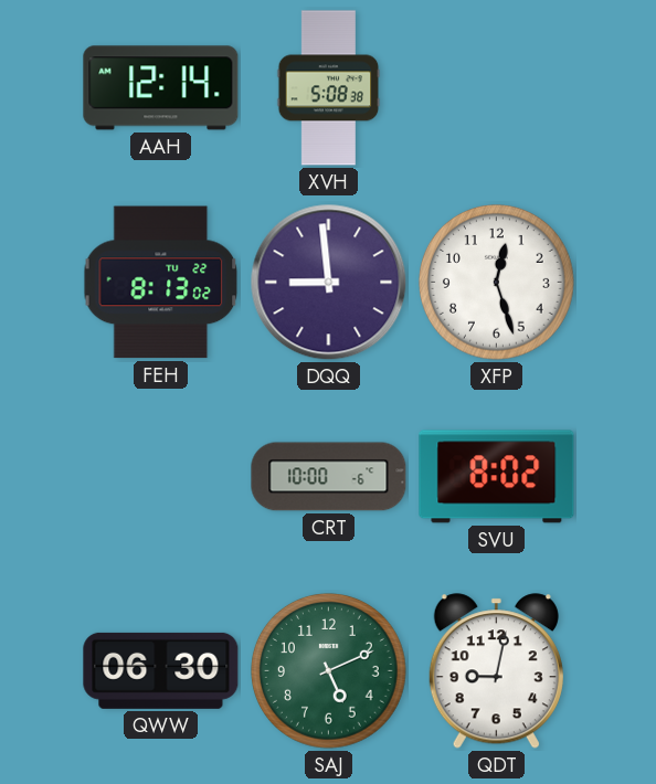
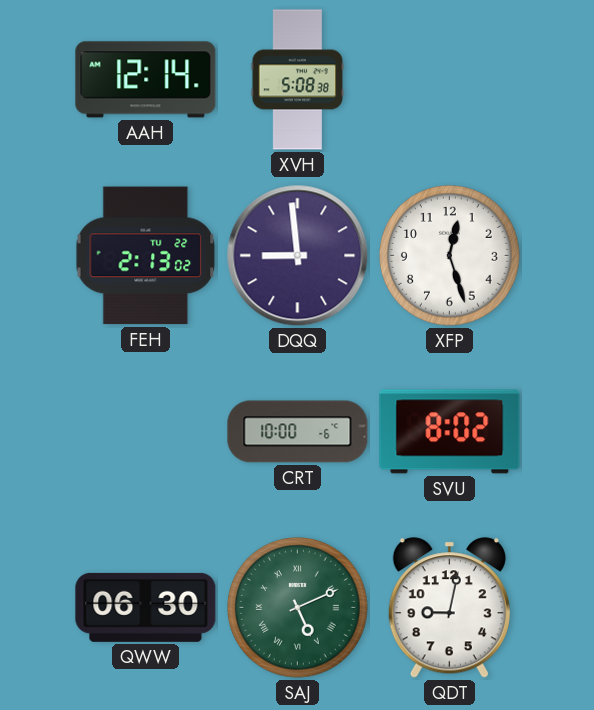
FEH: 8:13 -> 2:13
SAJ numerals: Arabic -> Roman
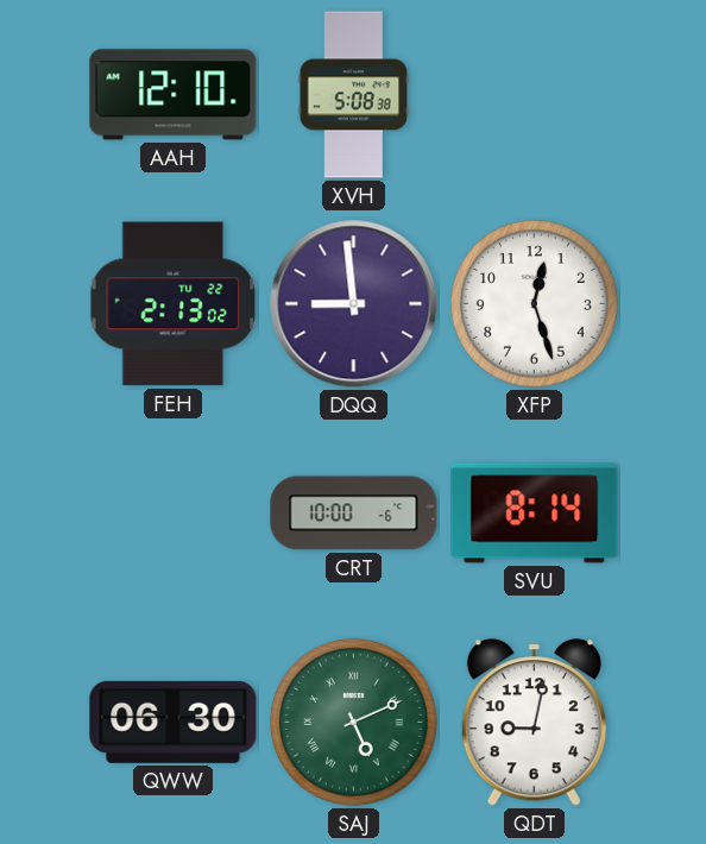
AAH: 12:14 -> 12:10
SVU: 8:02 -> 8:14
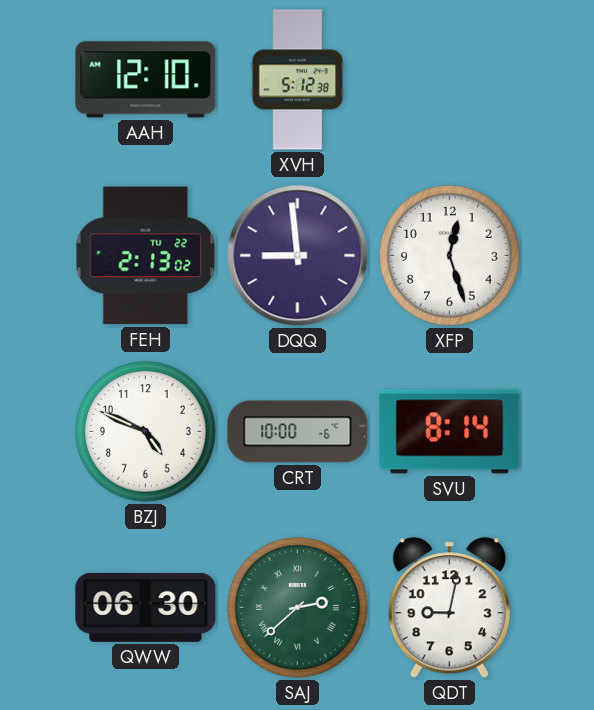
XVH: 5:08 -> 5:12
BZJ: none -> 4:49
SAJ: 5:11 -> 2:38
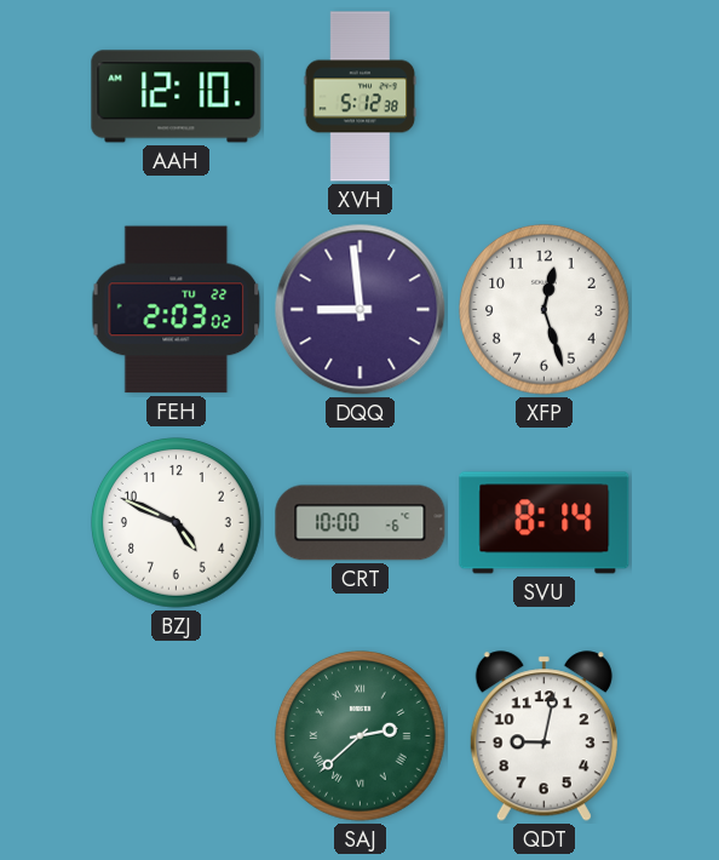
FEH: 2:13 -> 2:03
QWW: 06:30 -> none
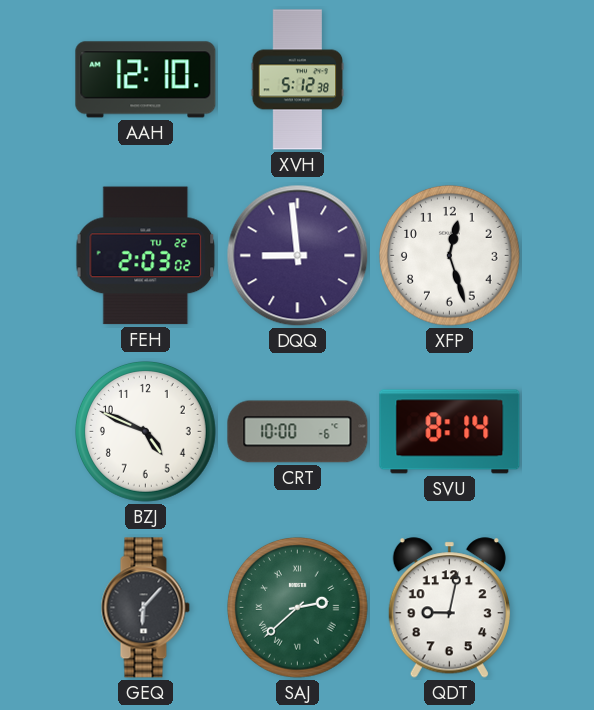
GEQ: none -> 6:07
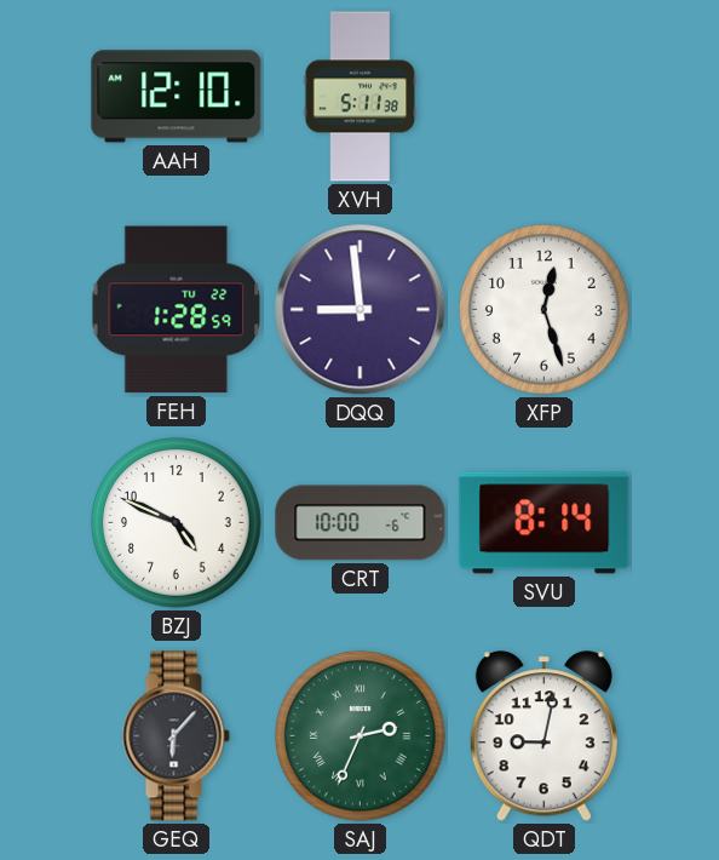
XVH: 5:12 -> 5:11
FEH: 2:03 -> 1:28
SAJ: 2:38 -> 2:34
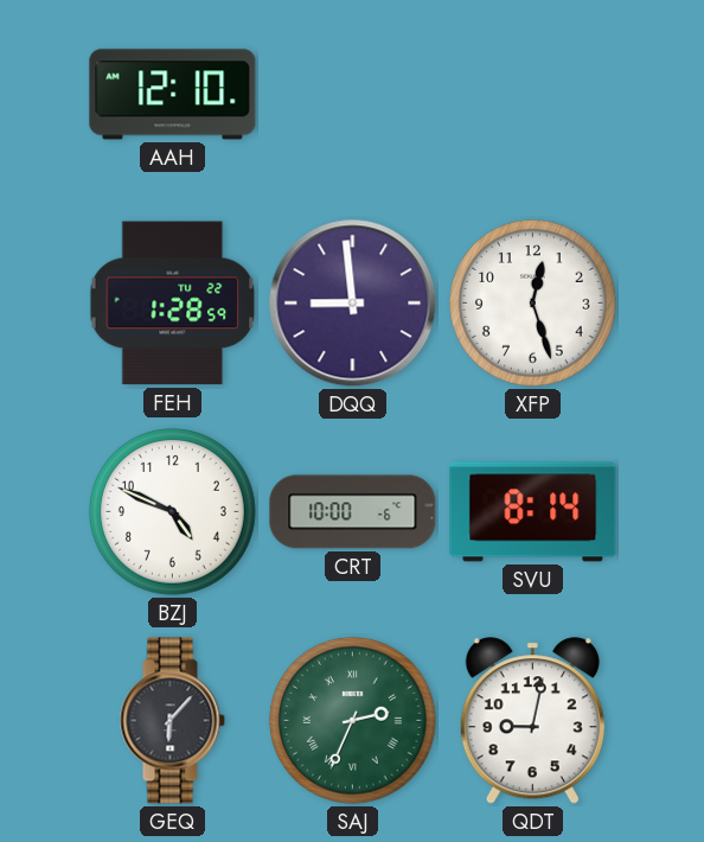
XVH: 5:11 -> none
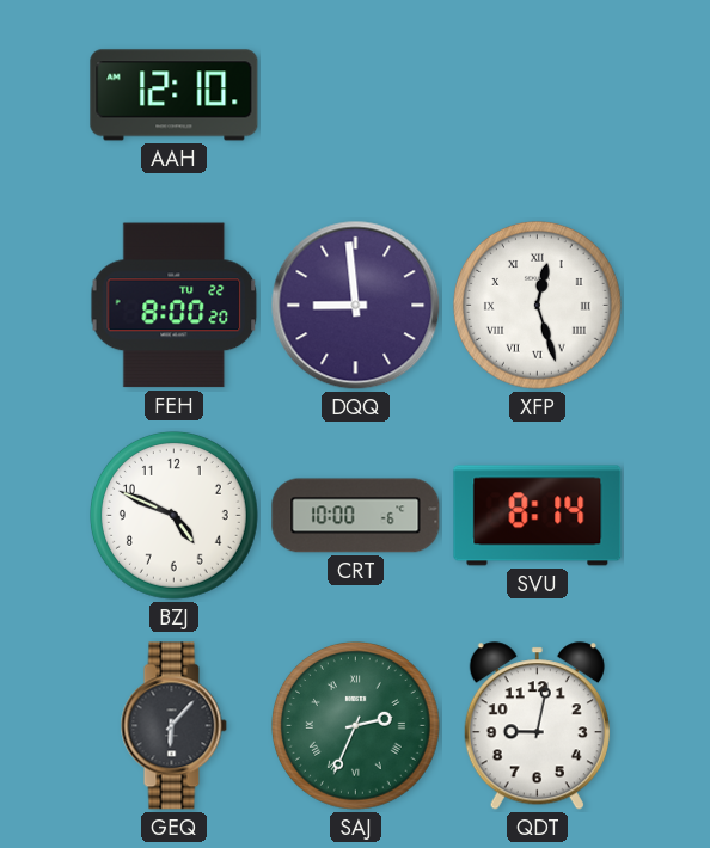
FEH: 1:28 -> 8:00
XFP numerals: Arabic -> Roman
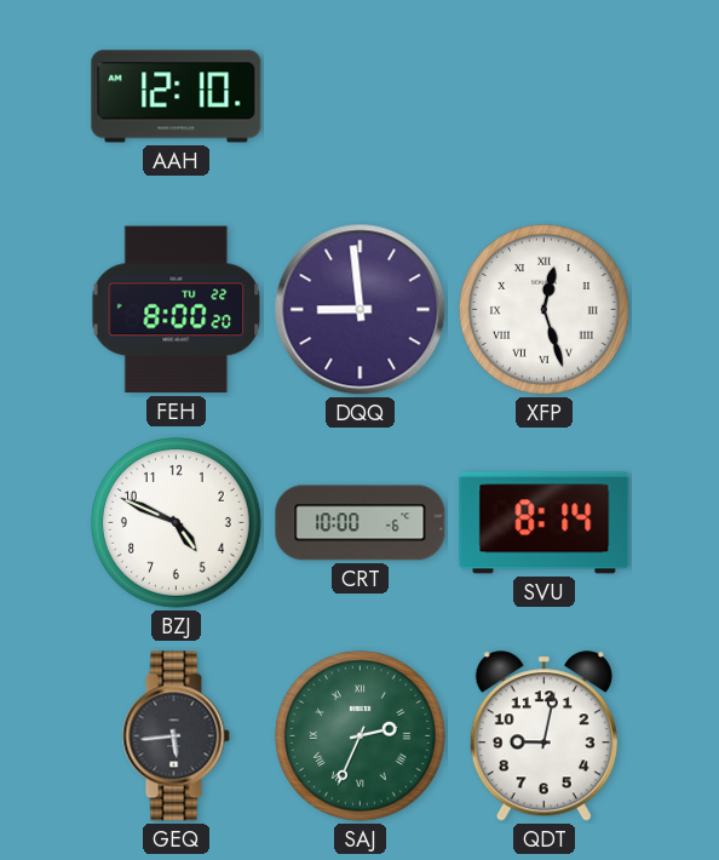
GEQ: 6:07 -> 5:44
